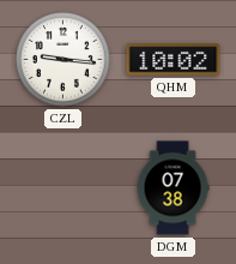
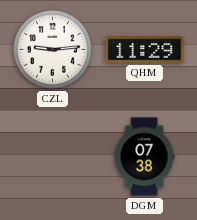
CZL: 9:16 -> 9:14
QHM: 10:02 -> 11:29
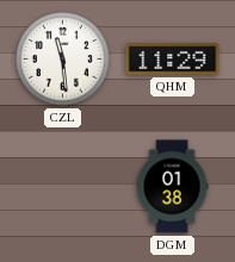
CZL: 9:14 -> 11:29
DGM: 07:38 -> 01:38
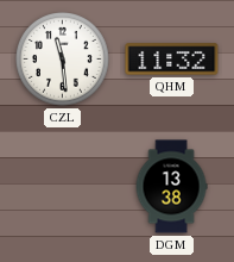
QHM: 11:29 -> 11:32
DGM: 01:38 -> 13:38
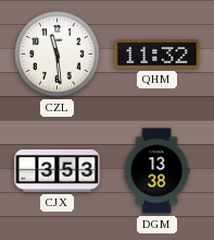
CJX: none -> 3:53
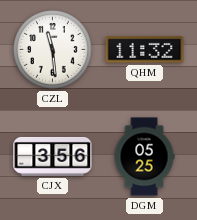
CJX: 3:53 -> 3:56
DGM: 13:38 -> 05:25
